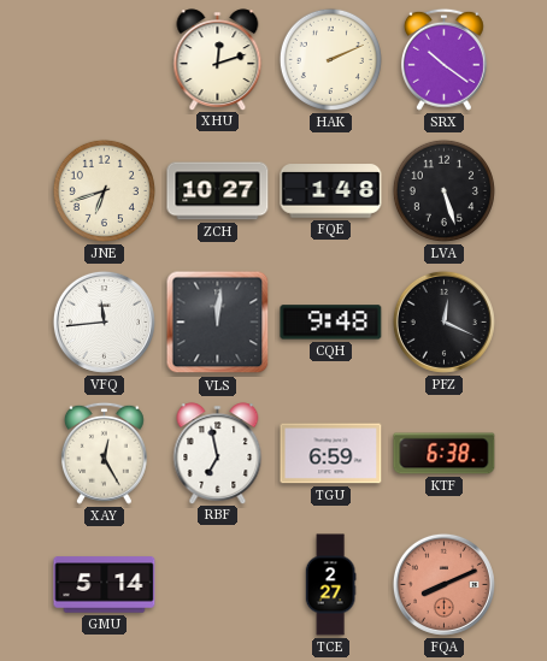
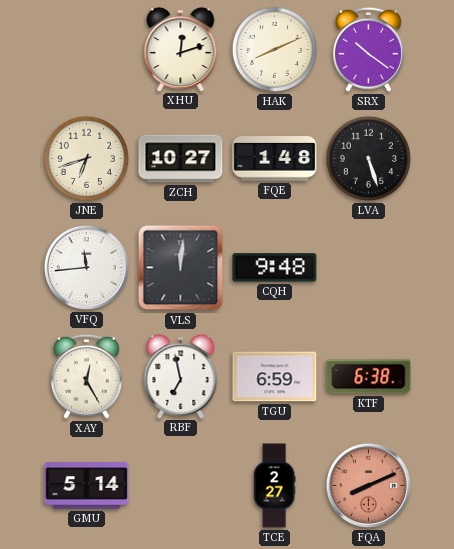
HAK: 2:11 -> 8:11
PFZ: 12:19 -> none
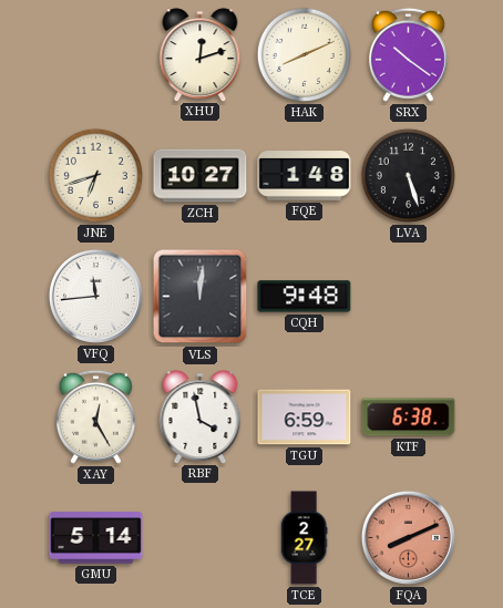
RBF: 6:58 -> 3:58
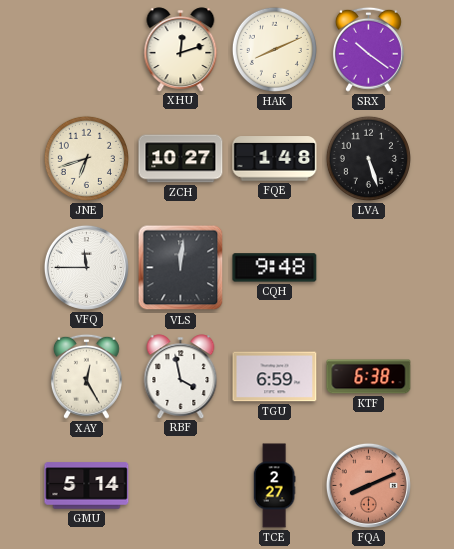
VFQ: 11:44 -> 11:45
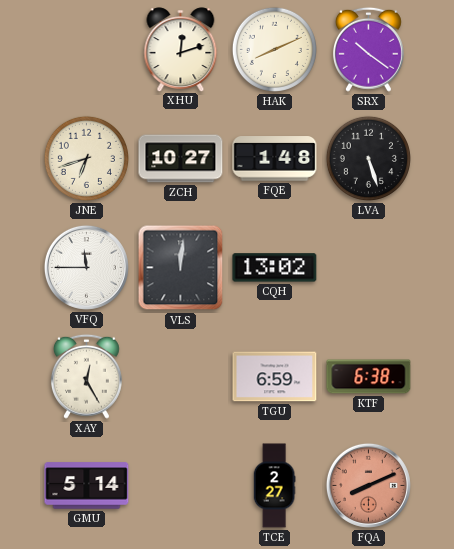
CQH: 9:48 -> 13:02
RBF: 3:58 -> none
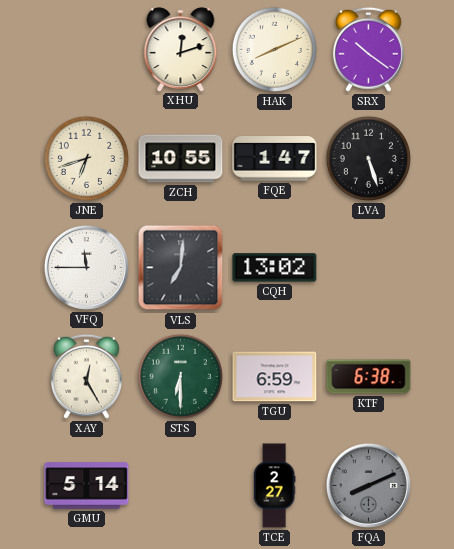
ZCH: 10:27 -> 10:55
FQE: 1:48 -> 1:47
VLS: 12:01 -> 7:01
STS: none -> 6:30
FQA dial: salmon -> grey
